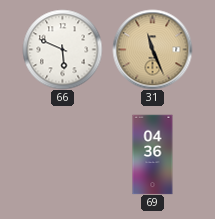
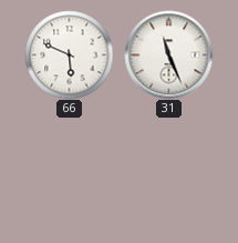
31 dial: champagne -> white
69: 04:36 -> none
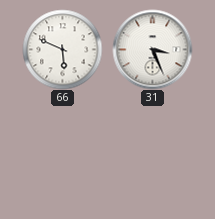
31: 11:26 -> 3:26
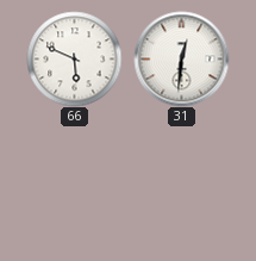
31: 3:26 -> 12:31
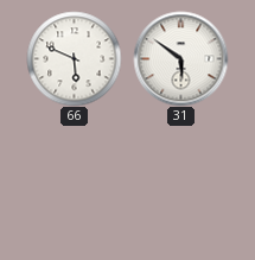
31: 12:31 -> 5:51
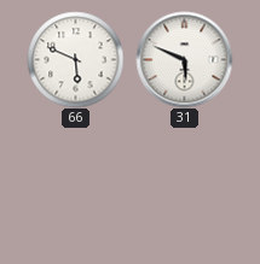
31: 5:51 -> 5:49
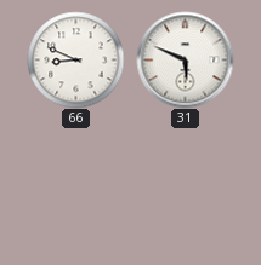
66: 5:49 -> 8:49
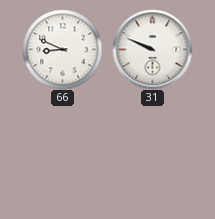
31: 5:49 -> 9:49
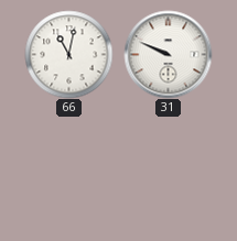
66: 8:49 -> 11:02
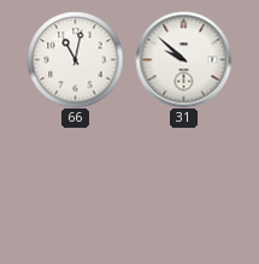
31: 9:49 -> 9:52
